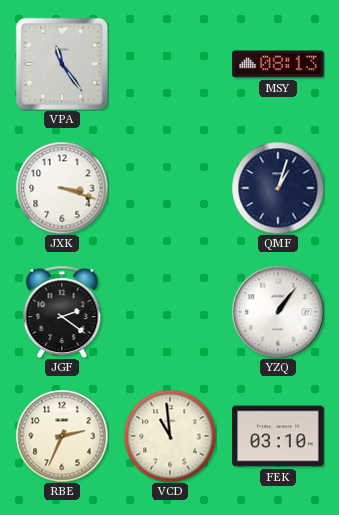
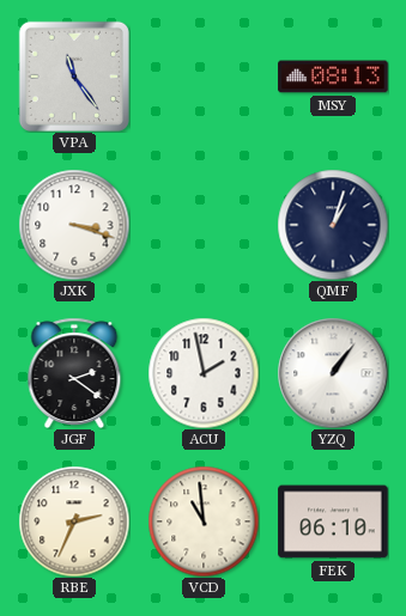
ACU: none -> 1:58
FEK: 03:10 -> 06:10
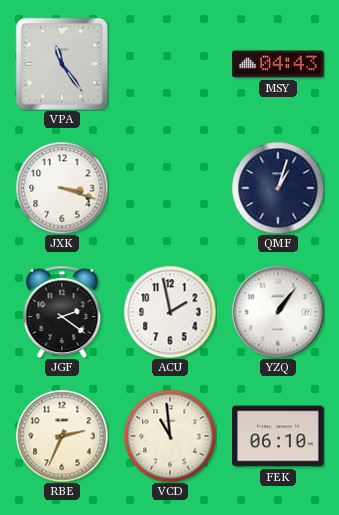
MSY: 08:13 -> 04:43
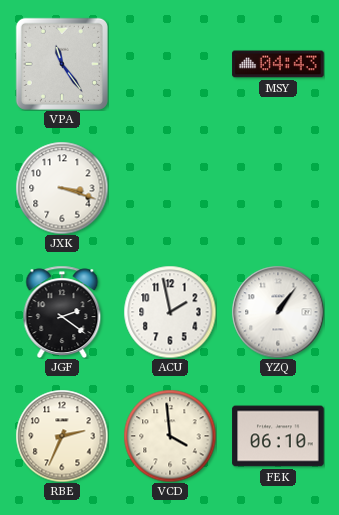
QMF: 1:03 -> none
VCD: 10:59 -> 3:59
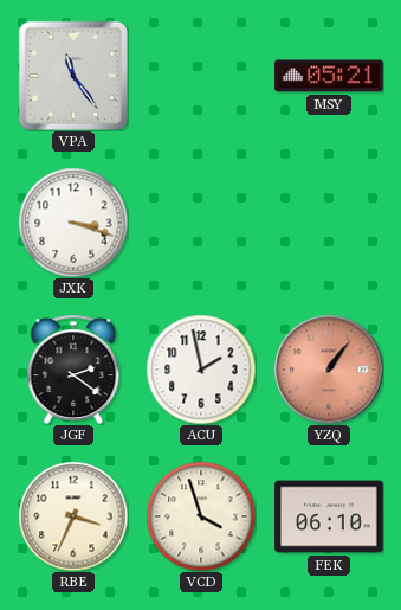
MSY: 04:43 -> 05:21
YZQ dial: white -> salmon
RBE: 2:34 -> 3:34
VCD: 3:59 -> 3:57
